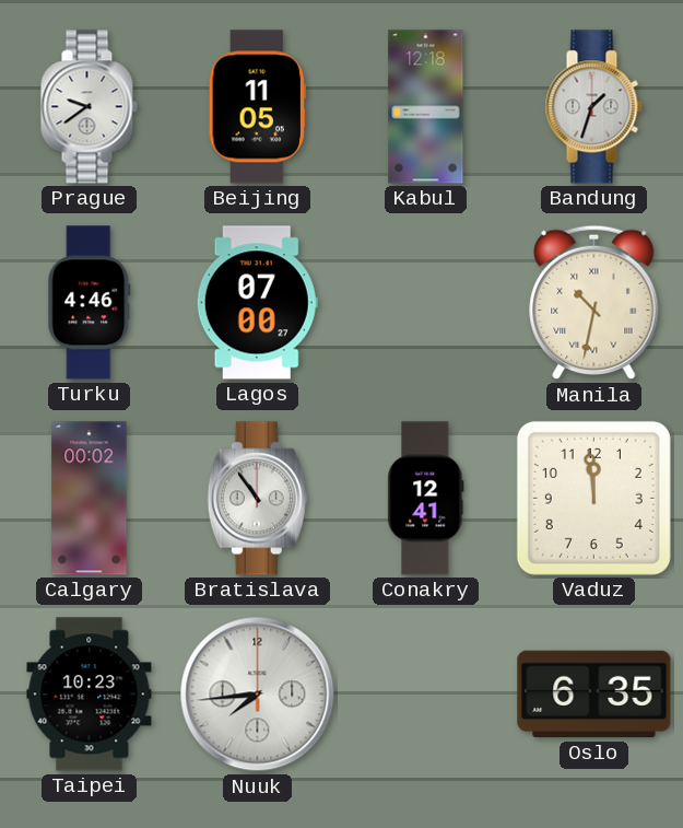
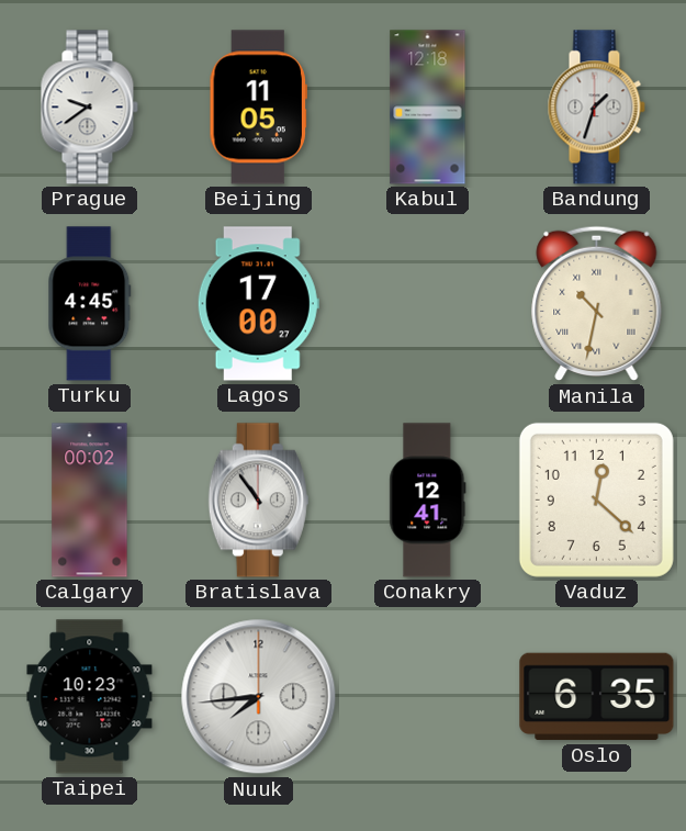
Turku: 4:46 -> 4:45
Lagos: 07:00 -> 17:00
Vaduz: 11:59 -> 12:22
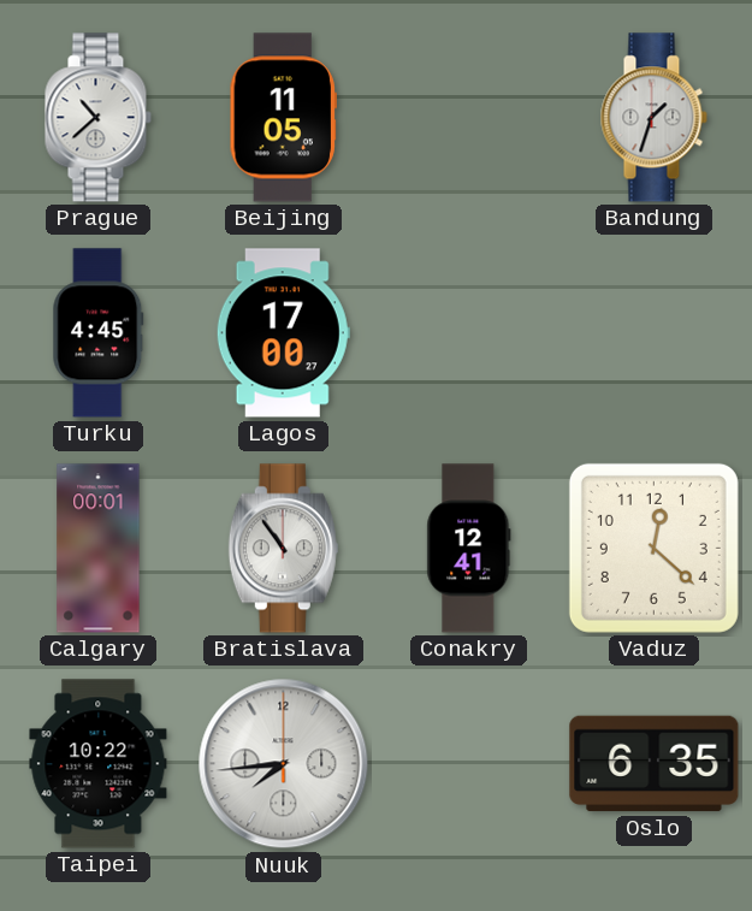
Prague: 9:39 -> 10:38
Kabul: 12:18 -> none
Manila: 10:32 -> none
Calgary: 00:02 -> 00:01
Taipei: 10:23 -> 10:22
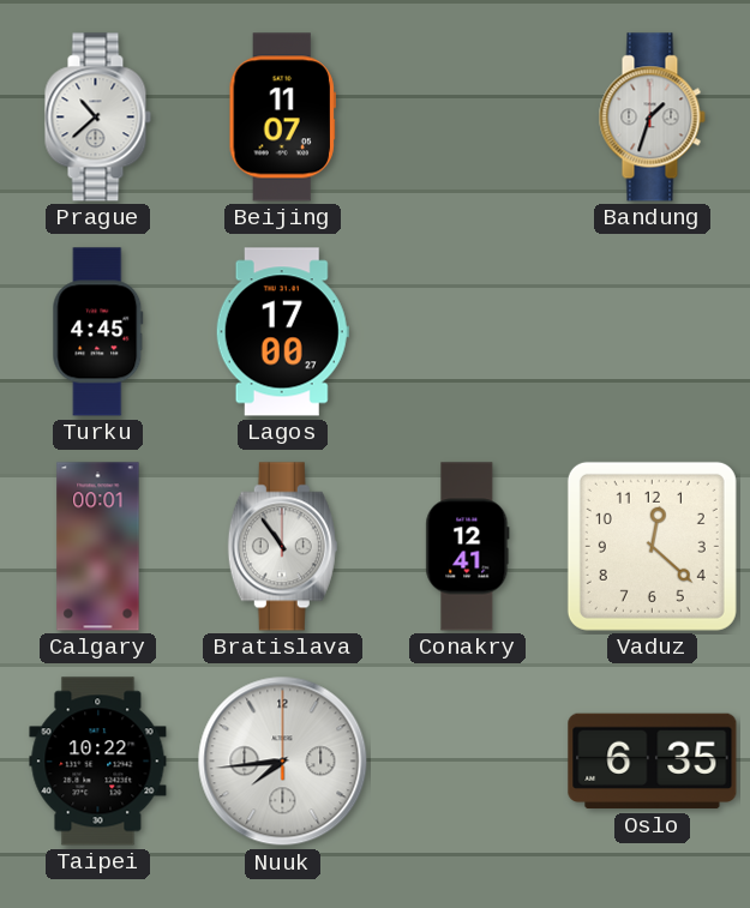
Beijing: 11:05 -> 11:07
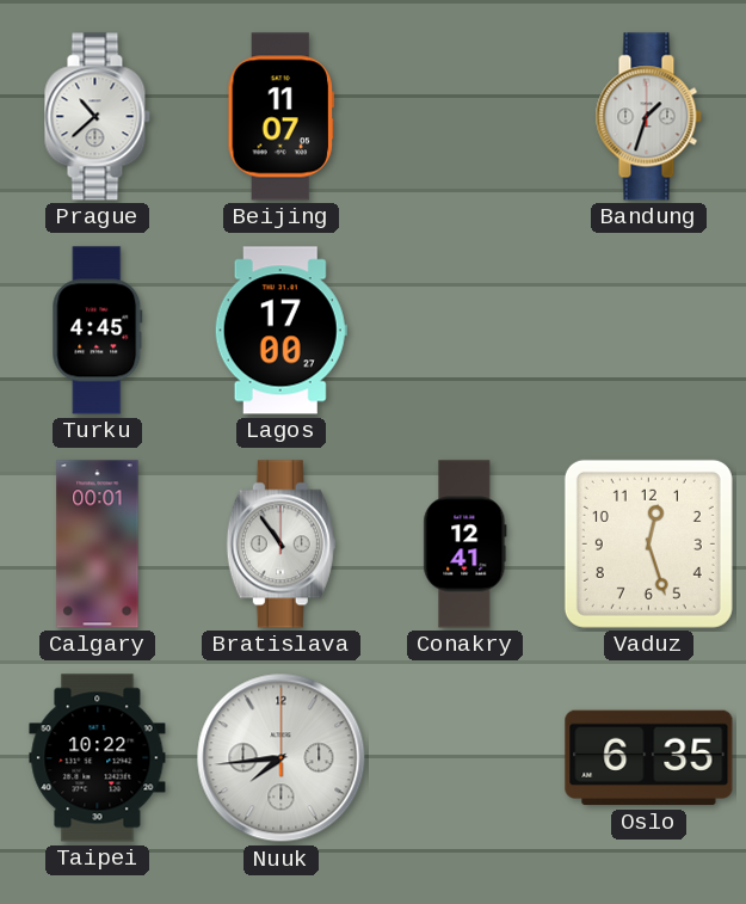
Vaduz: 12:22 -> 12:27
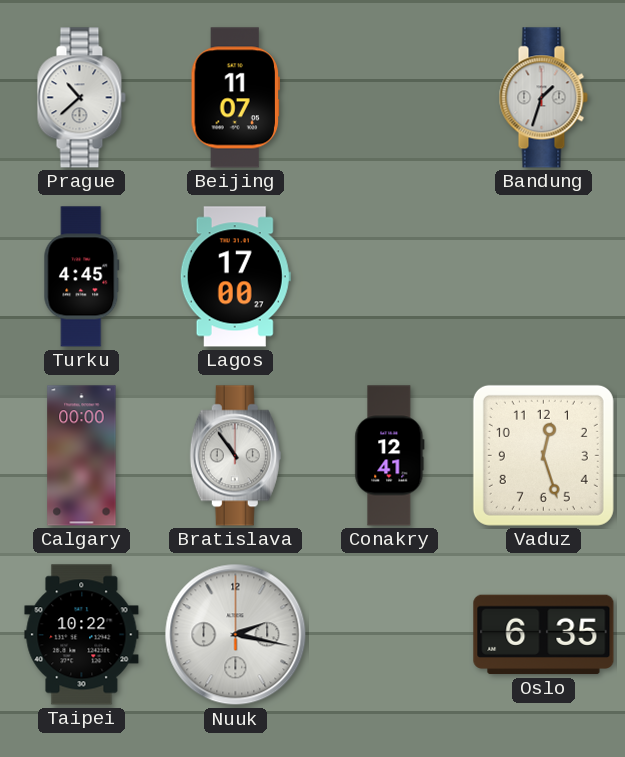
Calgary: 00:01 -> 00:00
Nuuk: 7:44 -> 2:17
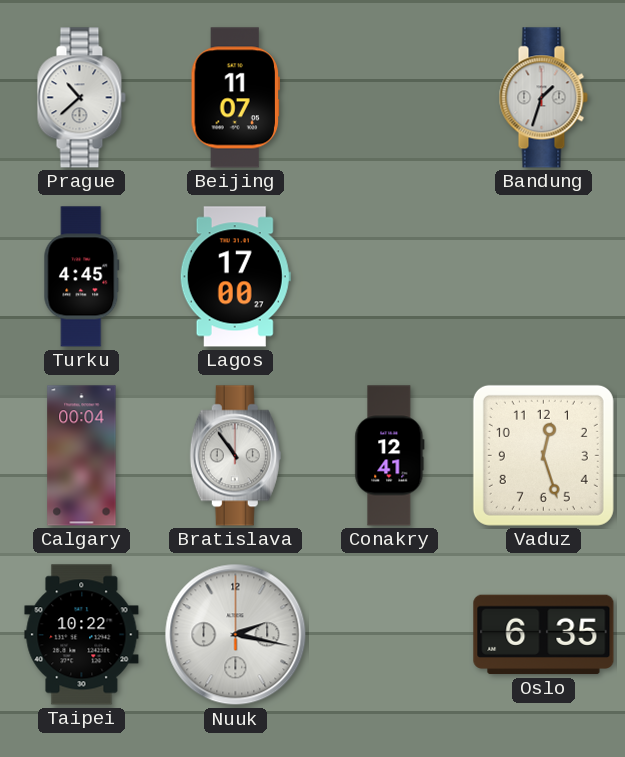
Calgary: 00:00 -> 00:04
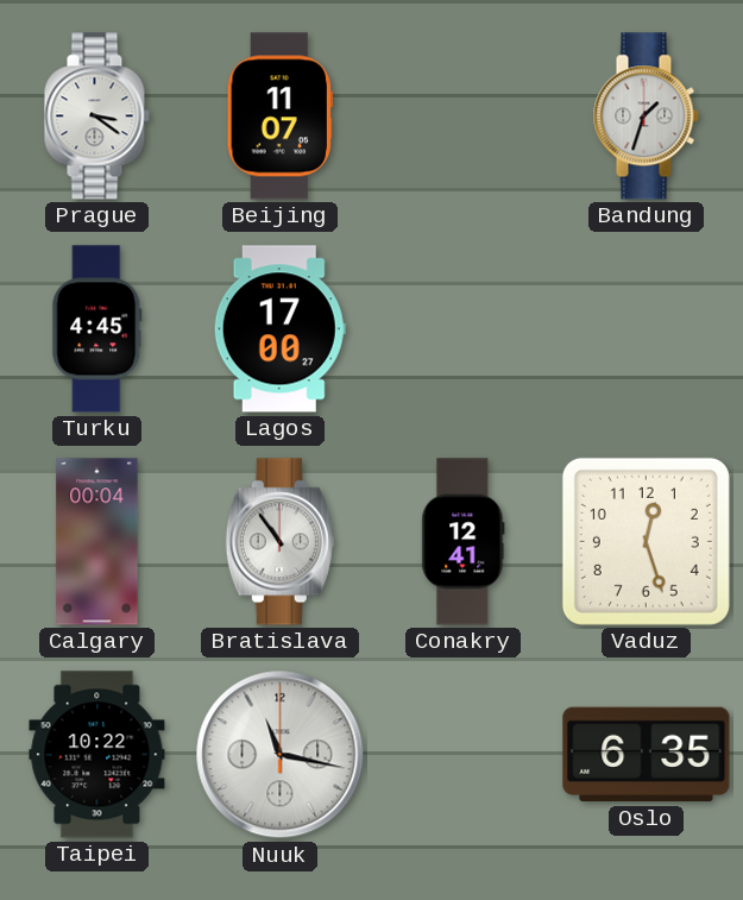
Prague: 10:38 -> 3:21
Nuuk: 2:17 -> 11:17
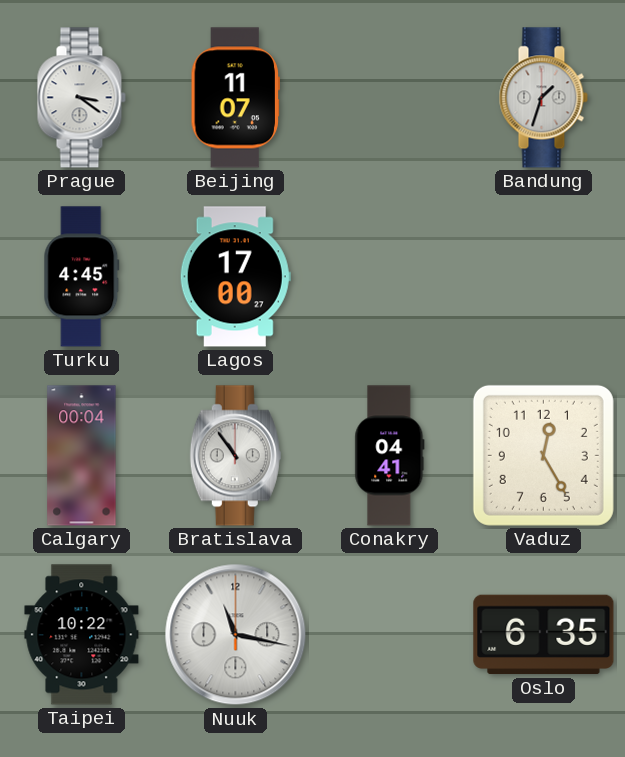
Conakry: 12:41 -> 04:41
Vaduz: 12:27 -> 12:25
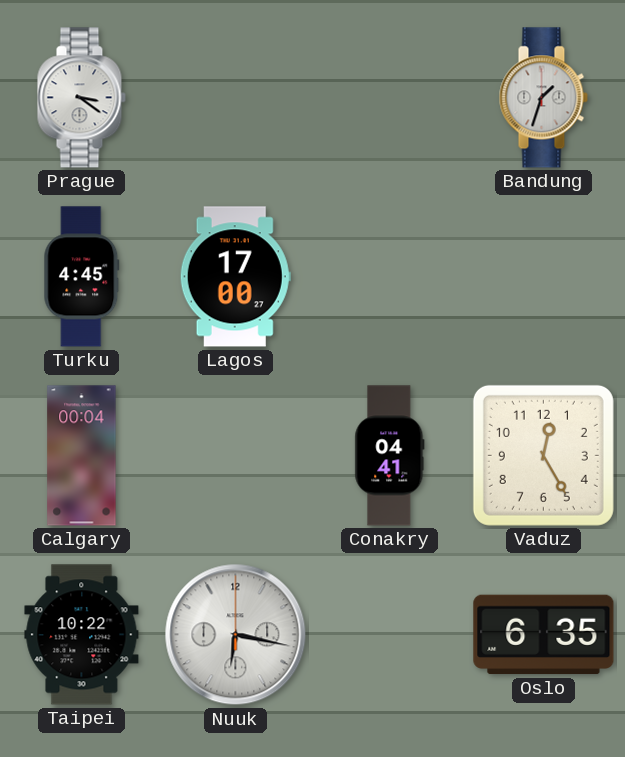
Beijing: 11:07 -> none
Bratislava: 10:54 -> none
Nuuk: 11:17 -> 6:17
